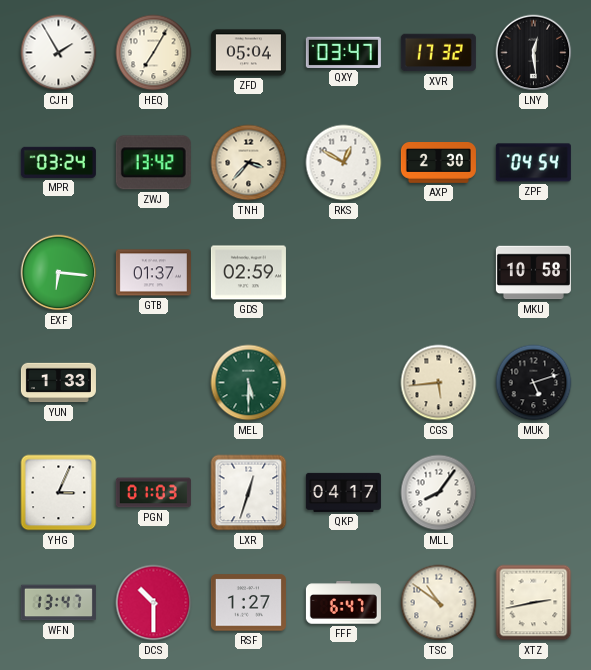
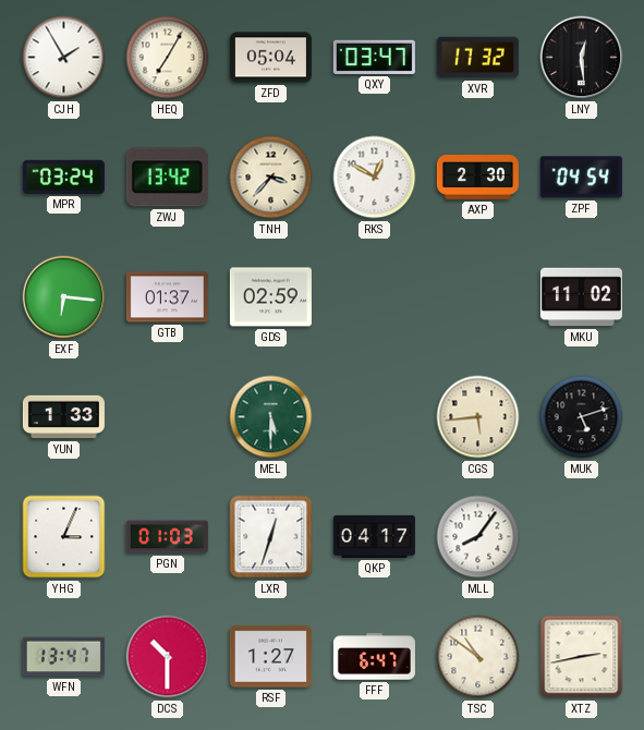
MKU: 10:58 -> 11:02
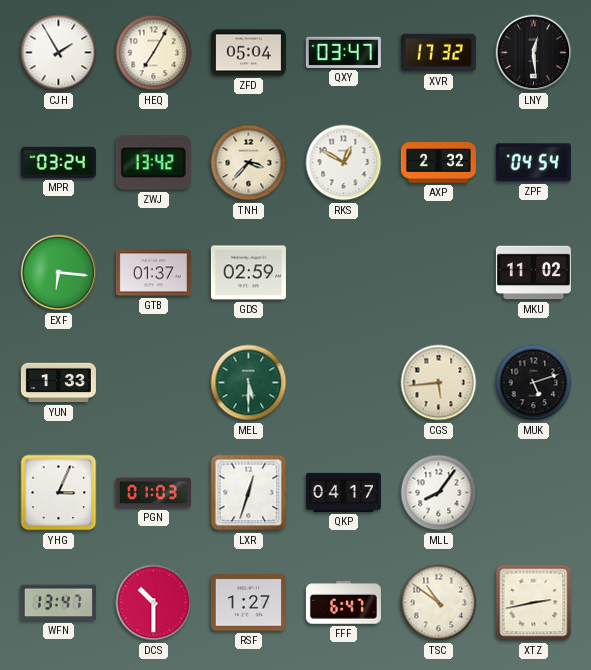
AXP: 2:30 -> 2:32
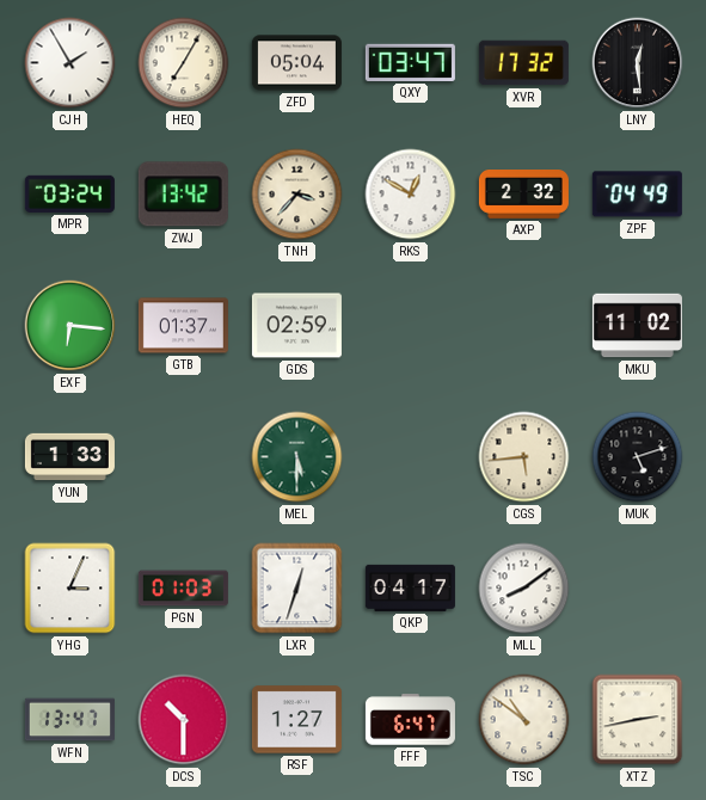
ZPF: 04:54 -> 04:49
MLL: 8:06 -> 8:09
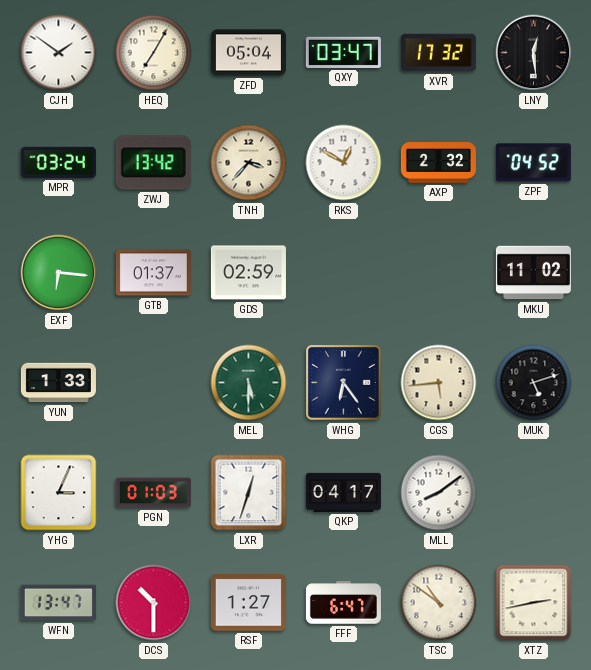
CJH: 1:55 -> 1:51
ZPF: 04:49 -> 04:52
WHG: none -> 6:24
